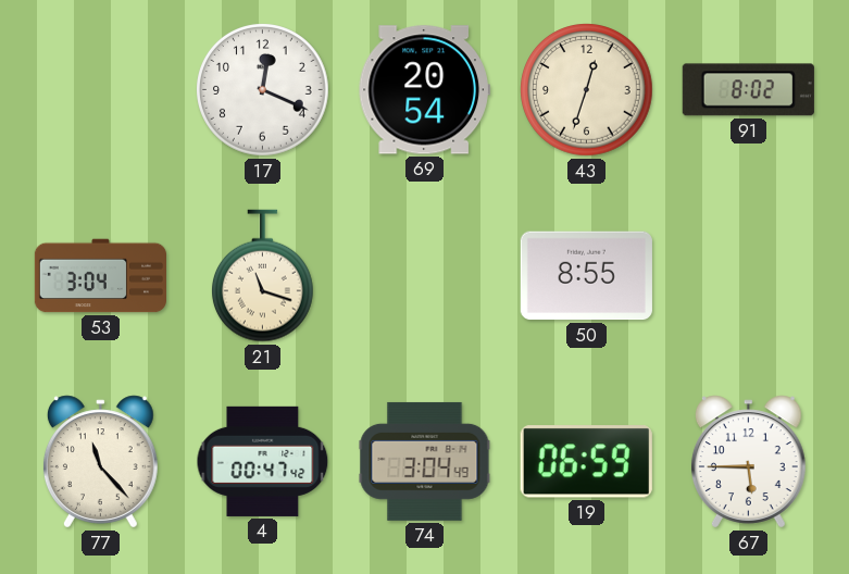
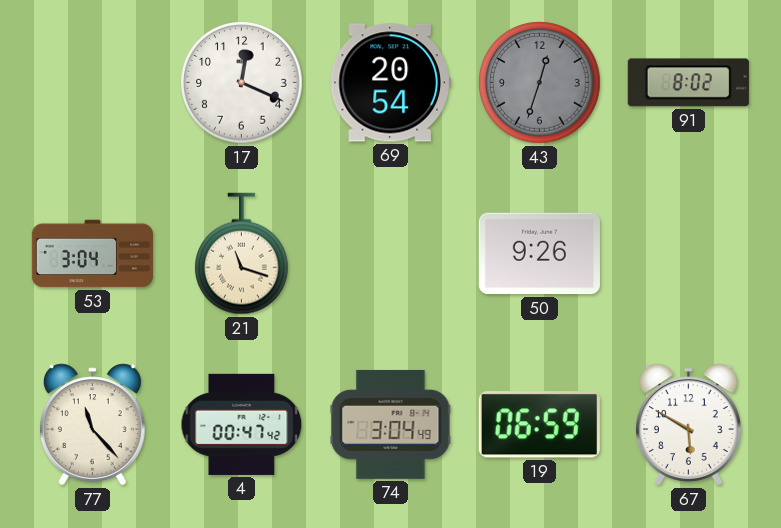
43 dial: cream -> grey
50: 8:55 -> 9:26
67: 5:45 -> 5:50
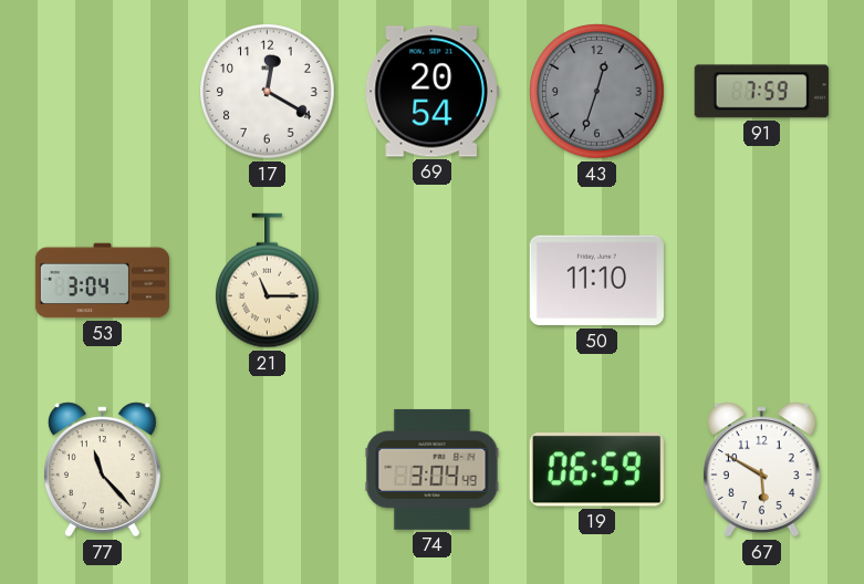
17: 12:19 -> 12:20
91: 8:02 -> 7:59
21: 11:18 -> 11:15
50: 9:26 -> 11:10
4: 00:47 -> none
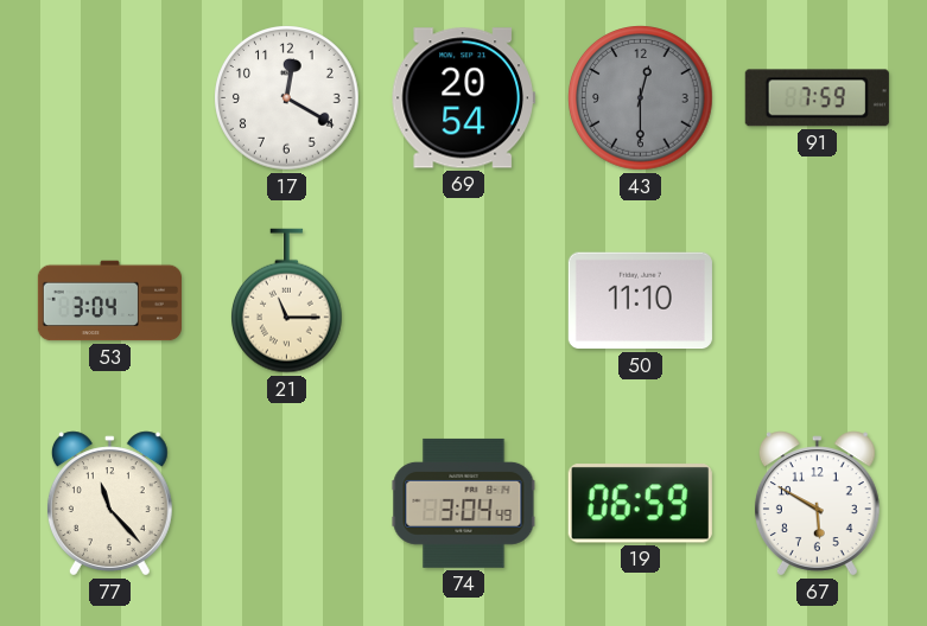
43: 12:33 -> 12:30
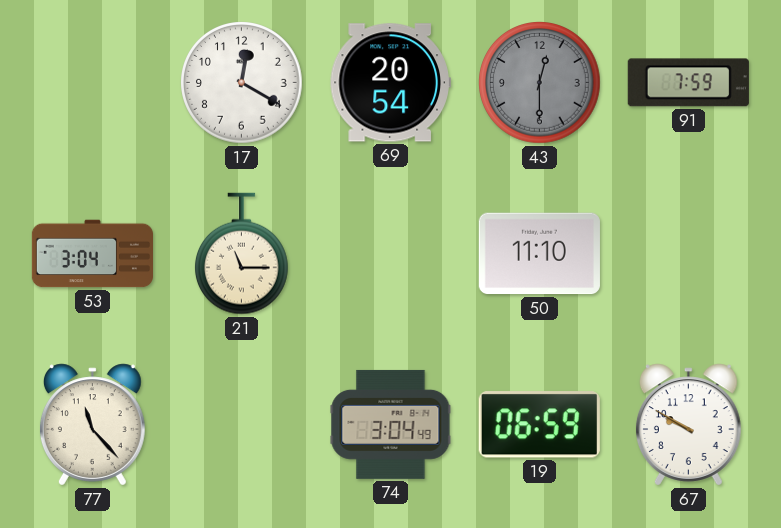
67: 5:50 -> 9:50
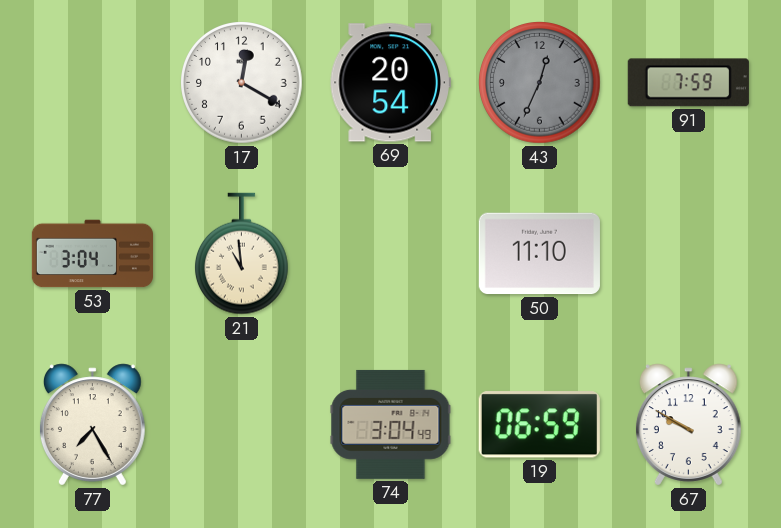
43: 12:30 -> 12:34
21: 11:15 -> 10:59
77: 11:23 -> 7:25
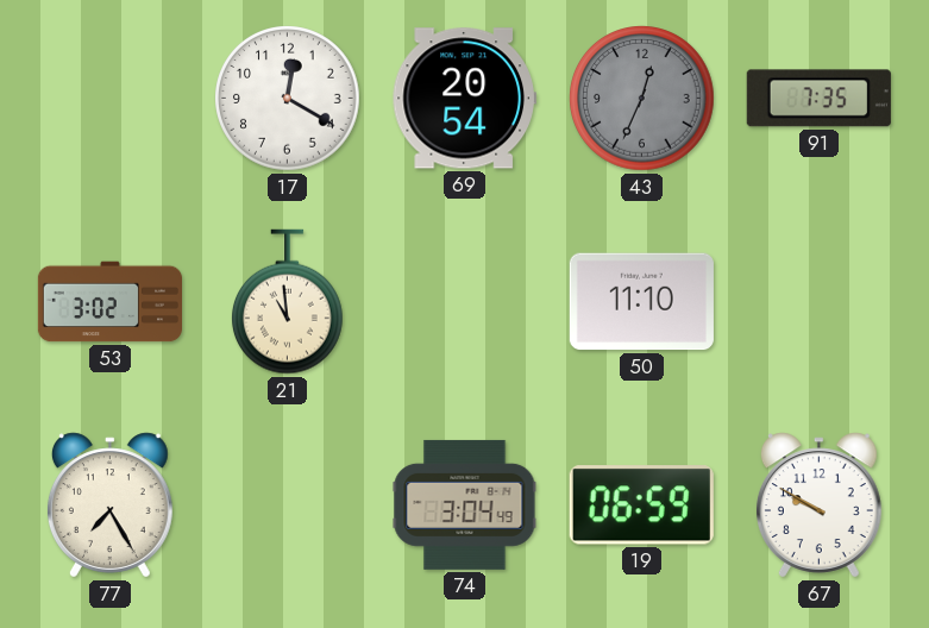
91: 7:59 -> 7:35
53: 3:04 -> 3:02
